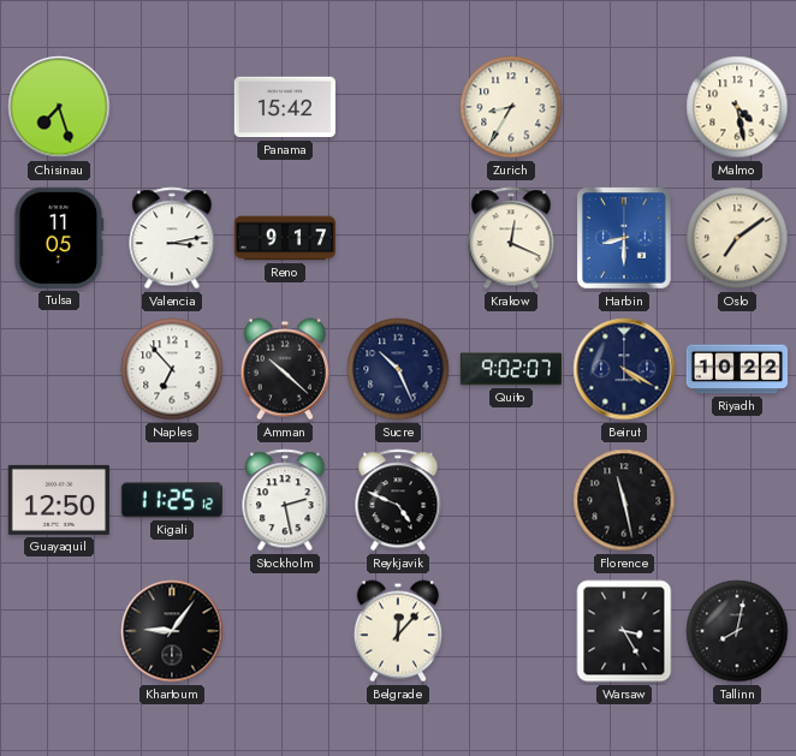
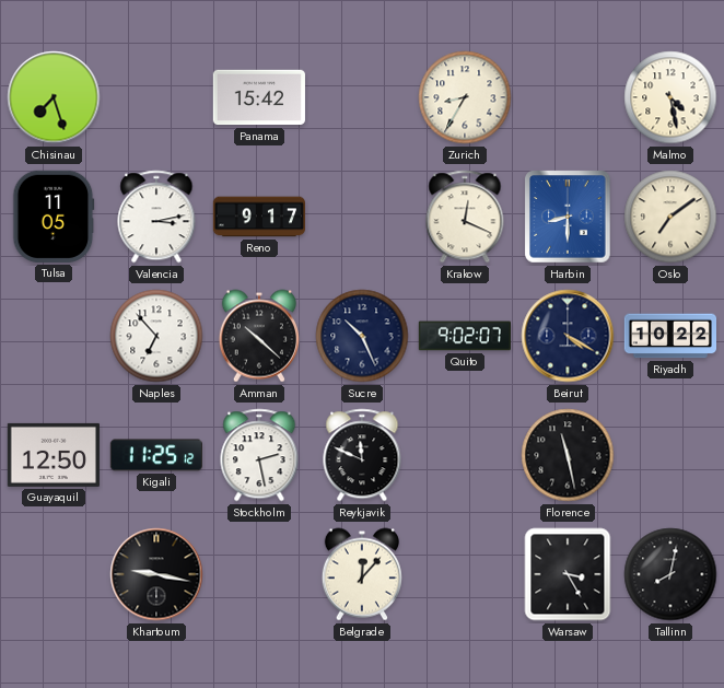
Reykjavik: 4:49 -> 11:49
Khartoum: 9:06 -> 9:17
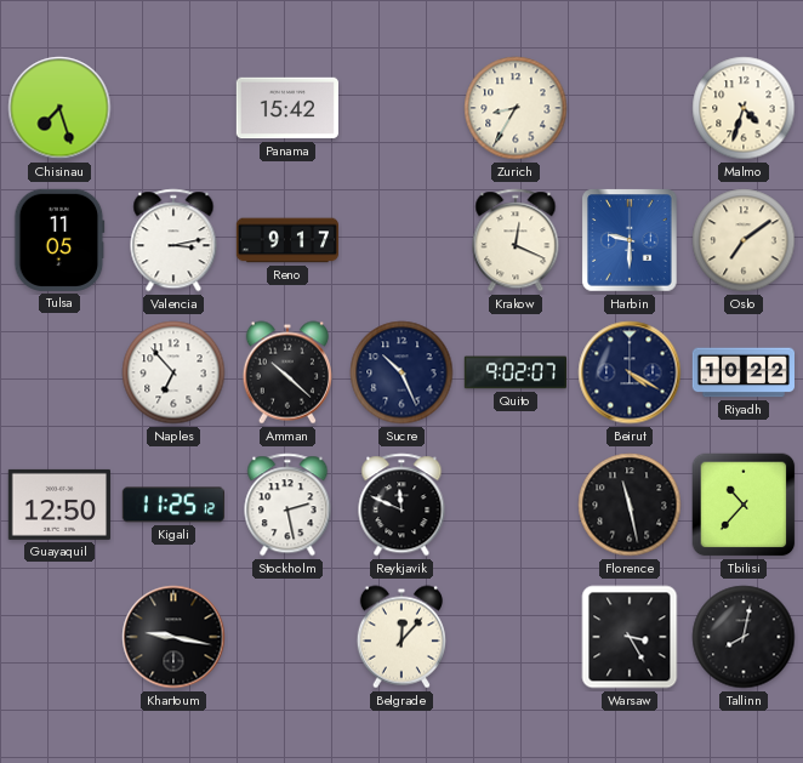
Malmo: 4:28 -> 4:33
Harbin: 8:30 -> 9:30
Tbilisi: none -> 10:37
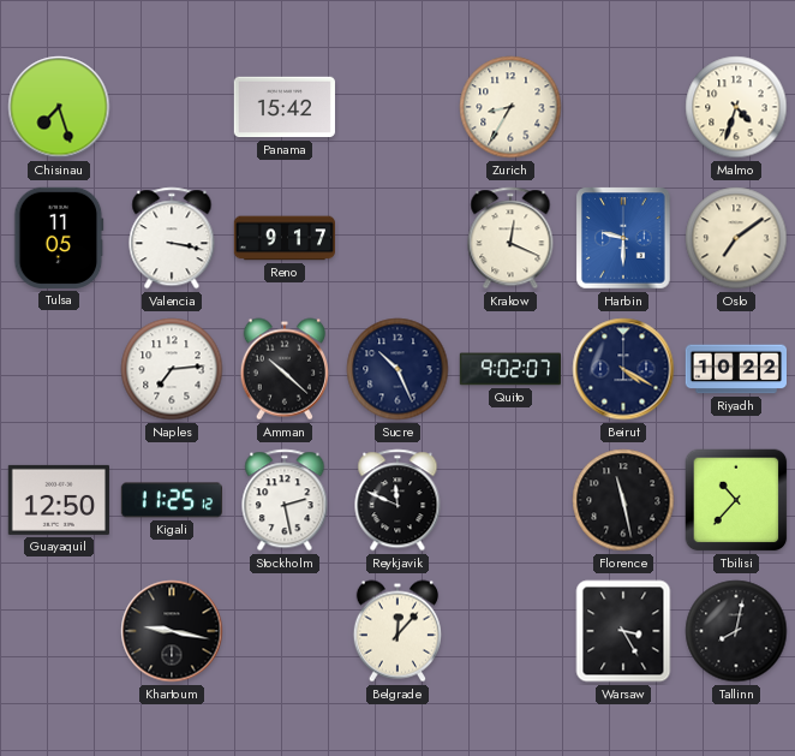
Valencia: 3:13 -> 3:17
Naples: 6:53 -> 7:14
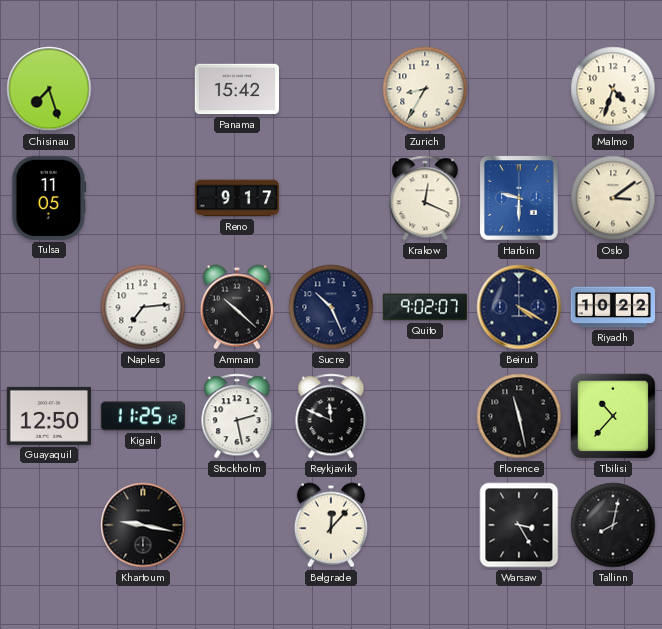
Valencia: 3:17 -> none
Oslo: 7:09 -> 3:09
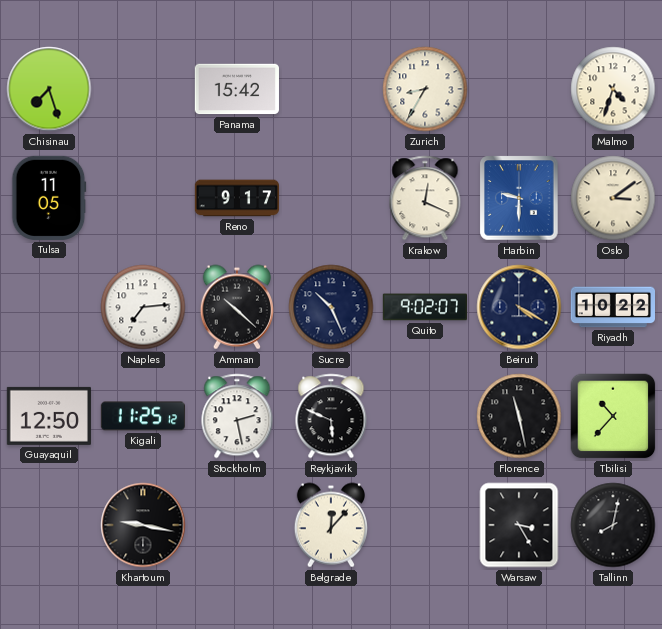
Reykjavik: 11:49 -> 5:49
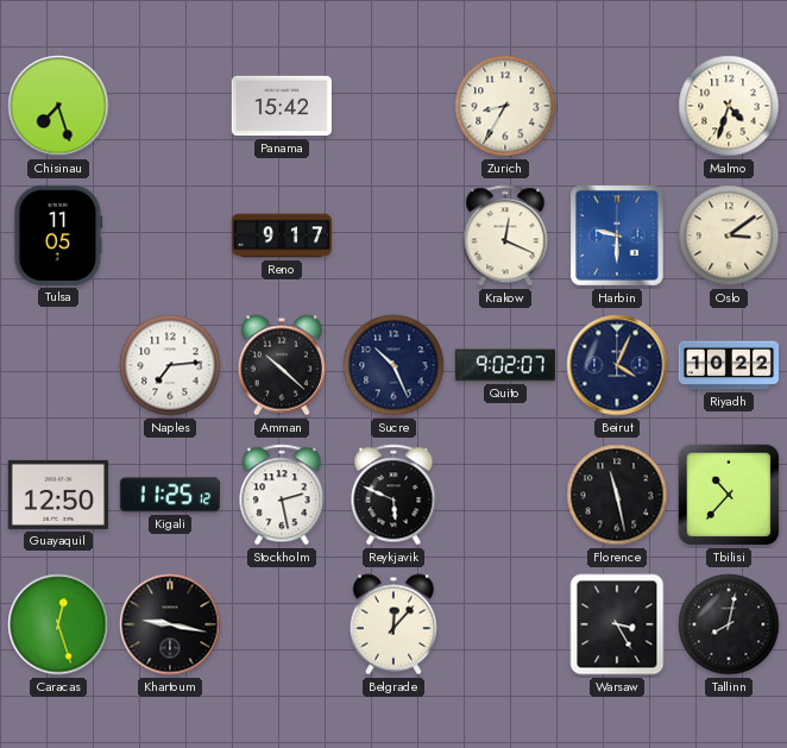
Beirut: 4:20 -> 4:04
Caracas: none -> 12:27
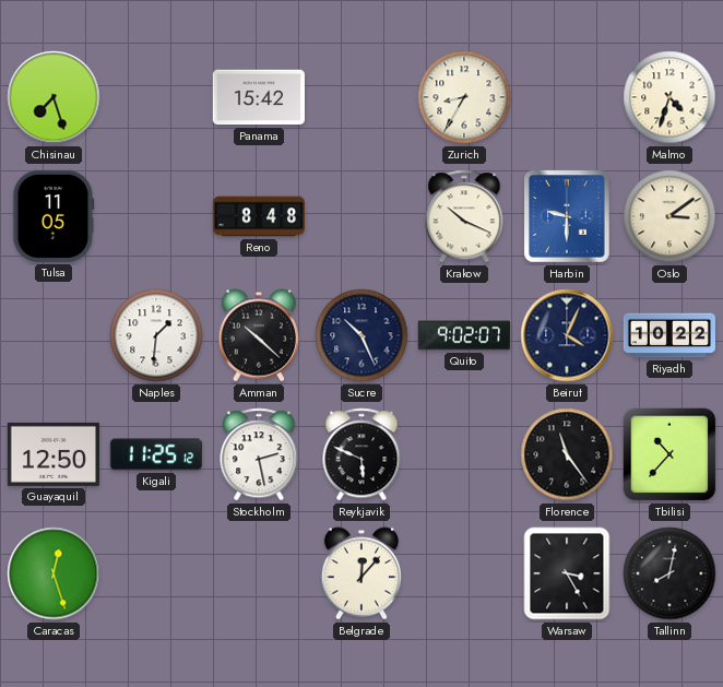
Reno: 9:17 -> 8:48
Krakow: 12:19 -> 10:19
Naples: 7:14 -> 1:31
Florence: 11:28 -> 11:24
Khartoum: 9:17 -> none
